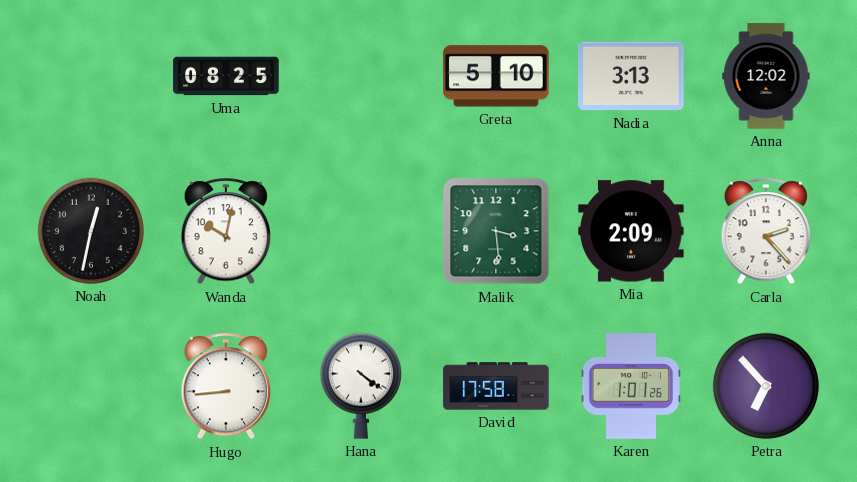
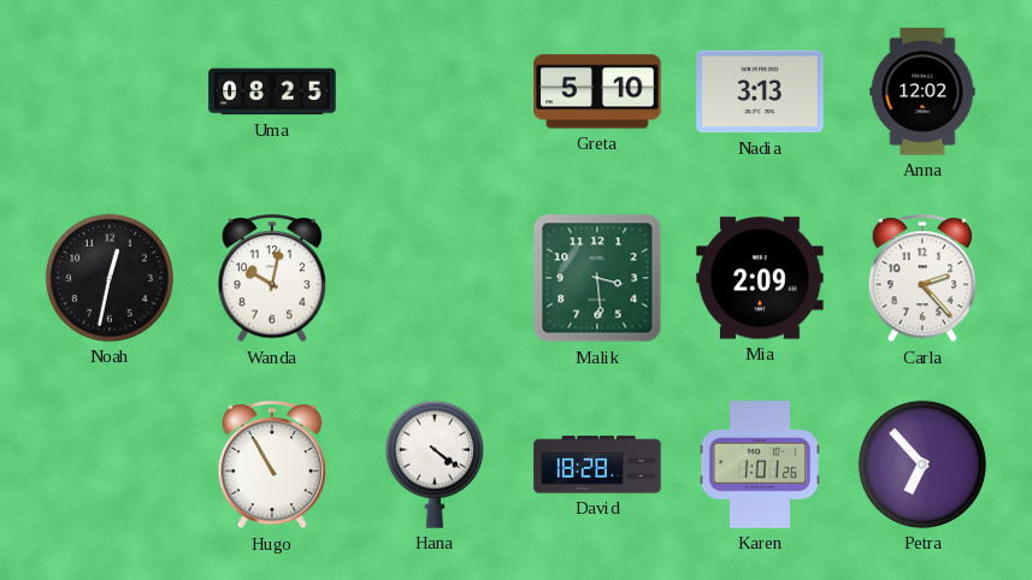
Hugo: 8:44 -> 10:55
David: 17:58 -> 18:28
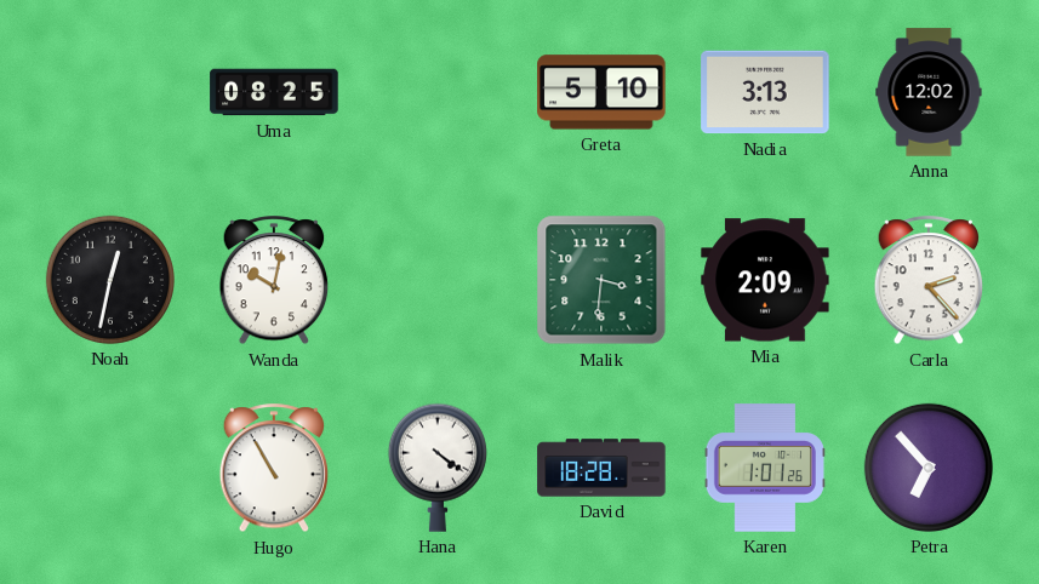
Malik: 3:29 -> 3:31
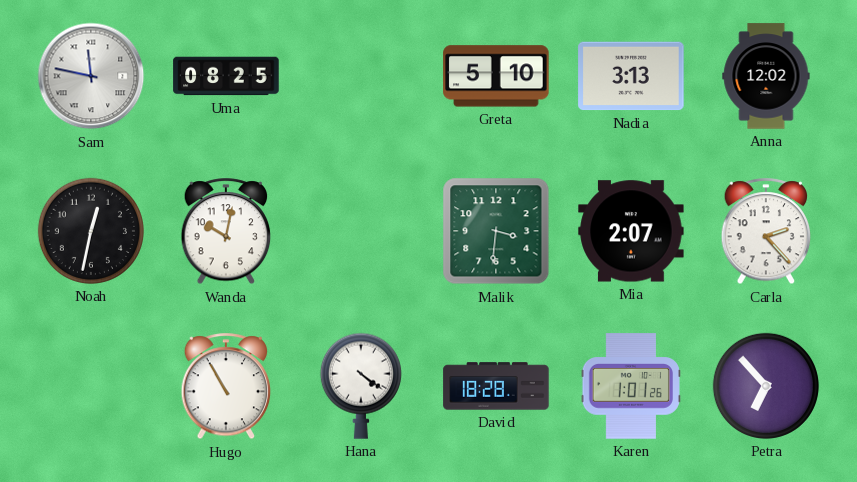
Sam: none -> 11:47
Mia: 2:09 -> 2:07
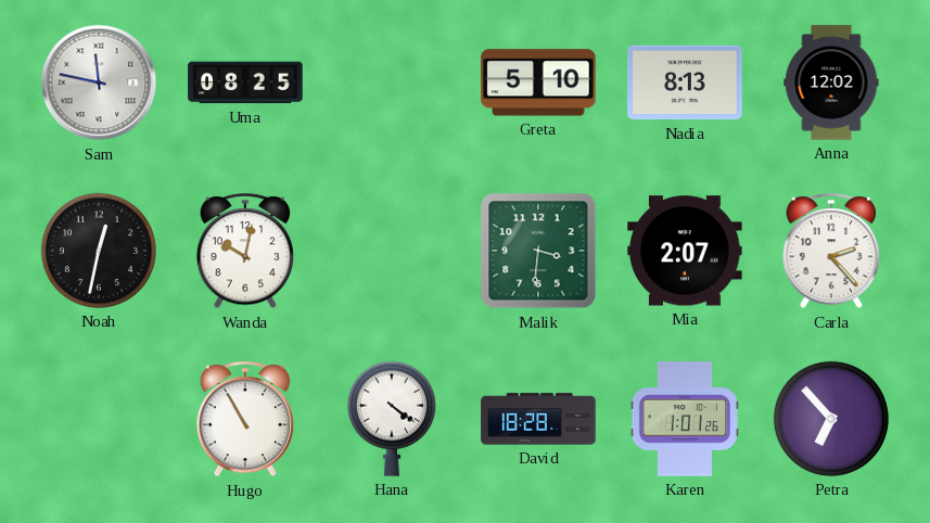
Nadia: 3:13 -> 8:13
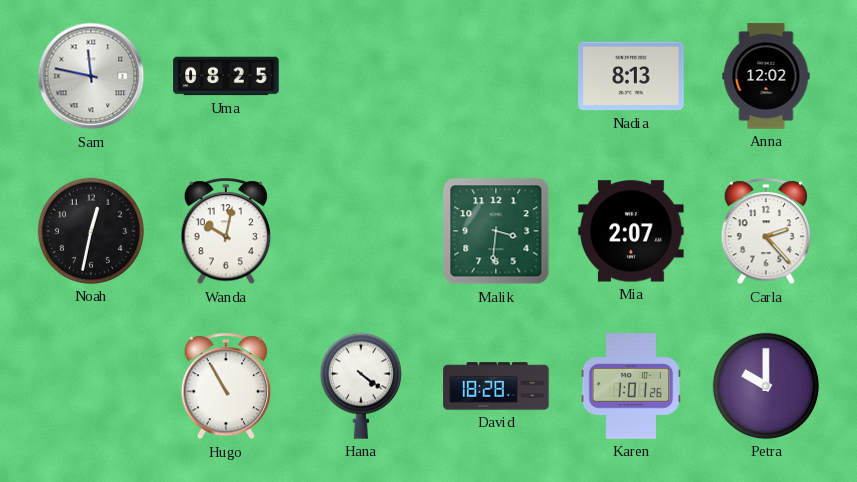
Greta: 5:10 -> none
Petra: 6:53 -> 10:00
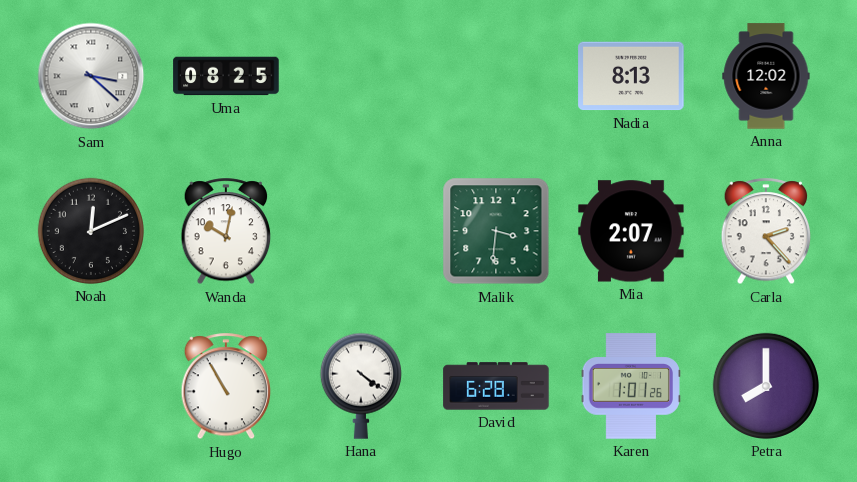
Sam: 11:47 -> 3:22
Noah: 12:32 -> 12:11
David: 18:28 -> 6:28
Petra: 10:00 -> 8:00
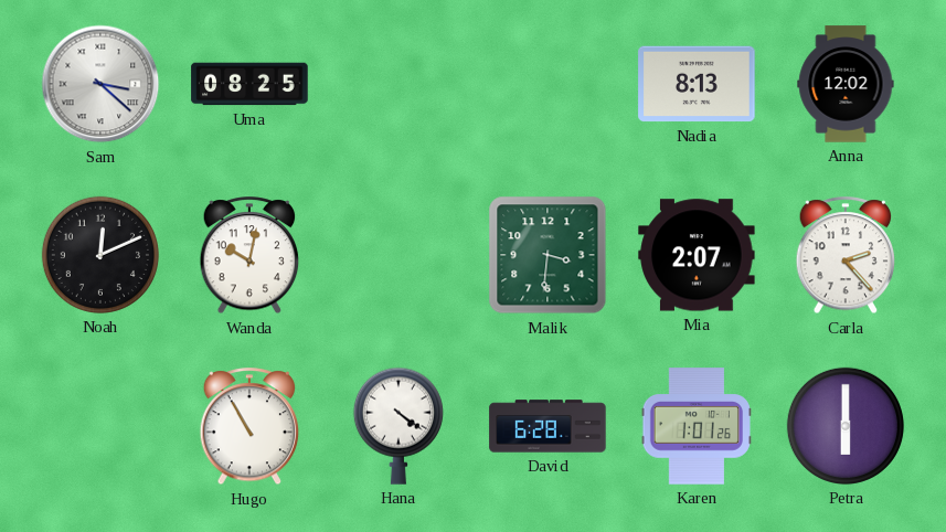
Petra: 8:00 -> 6:00
